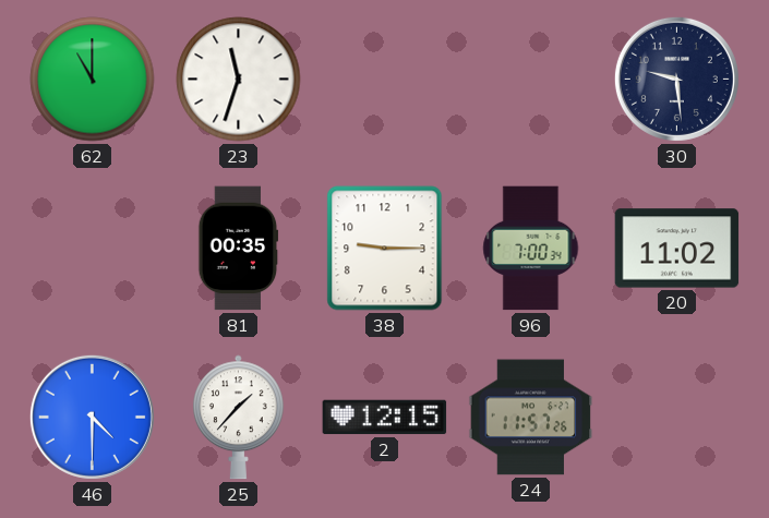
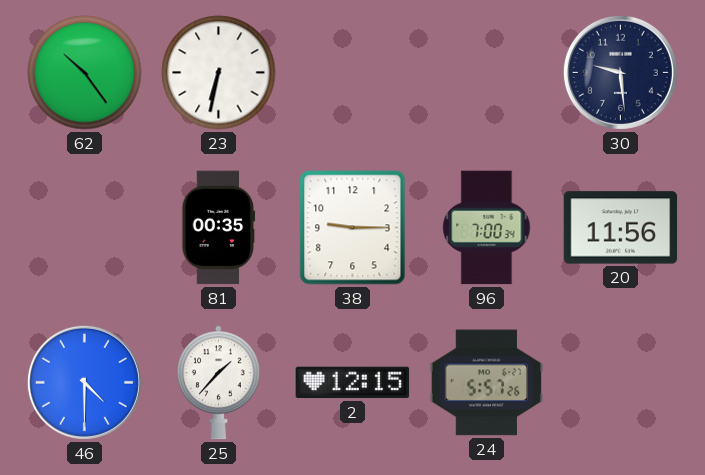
62: 11:00 -> 10:24
23: 11:33 -> 6:32
20: 11:02 -> 11:56
24: 11:57 -> 5:57
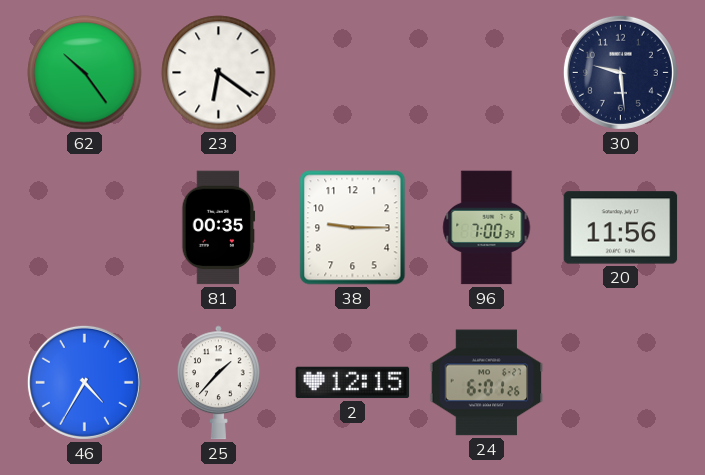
23: 6:32 -> 6:21
46: 4:30 -> 4:35
24: 5:57 -> 6:01
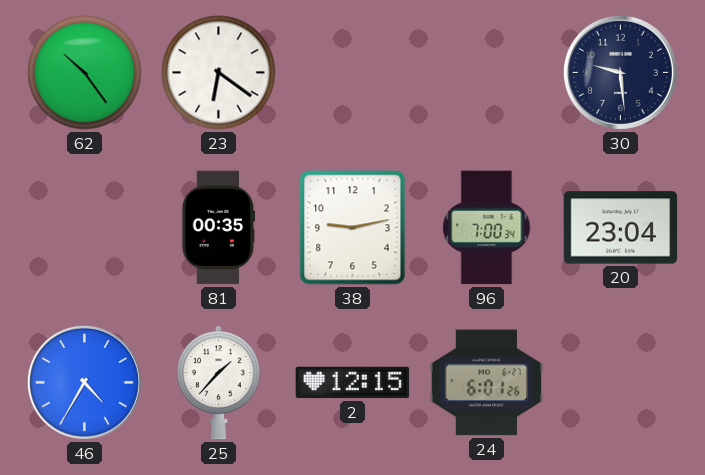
38: 9:15 -> 9:13
20: 11:56 -> 23:04
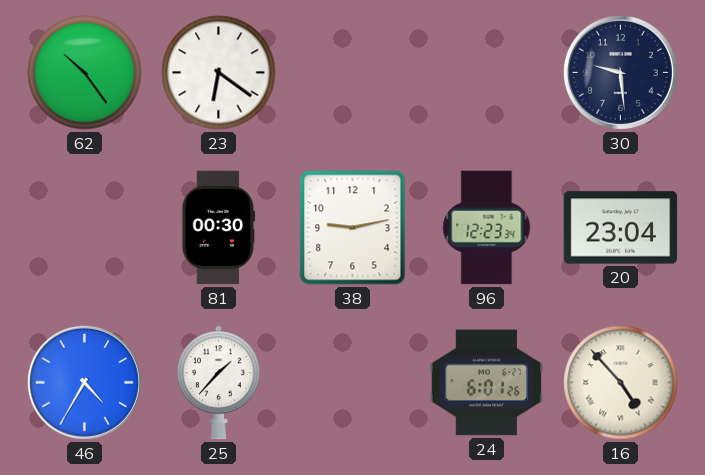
81: 00:35 -> 00:30
96: 7:00 -> 12:23
2: 12:15 -> none
16: none -> 4:53
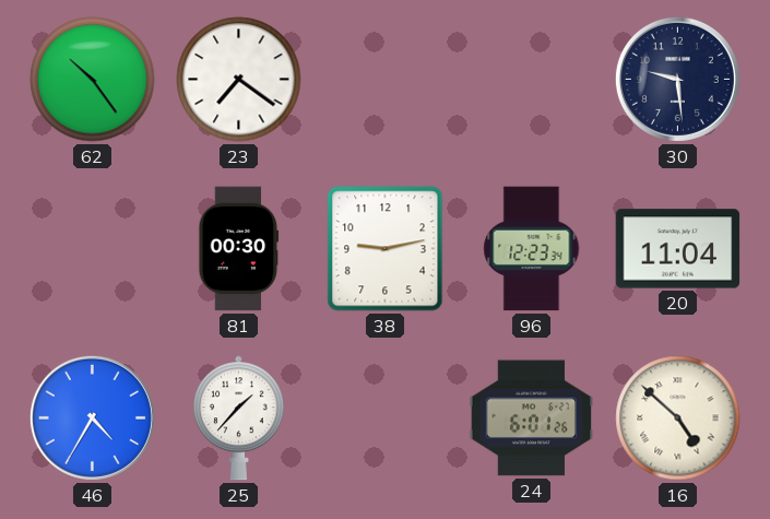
23: 6:21 -> 7:21
20: 23:04 -> 11:04
16: 4:53 -> 4:52
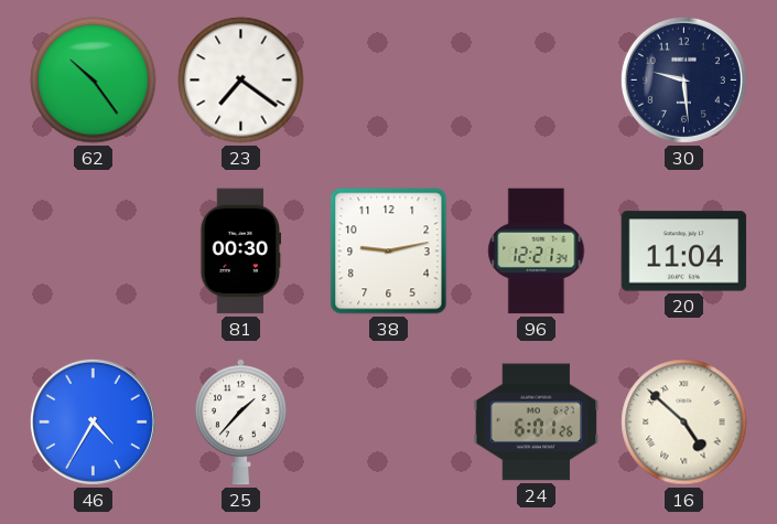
96: 12:23 -> 12:21
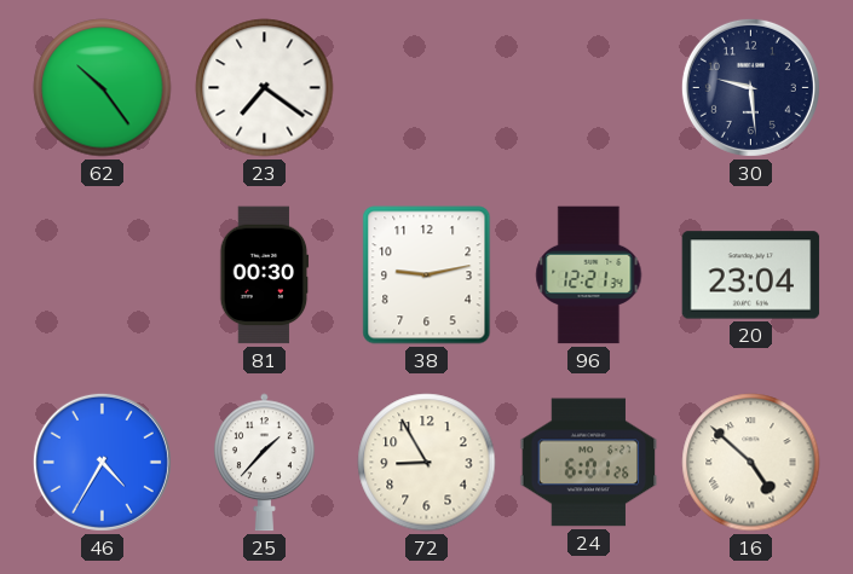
20: 11:04 -> 23:04
72: none -> 8:55
